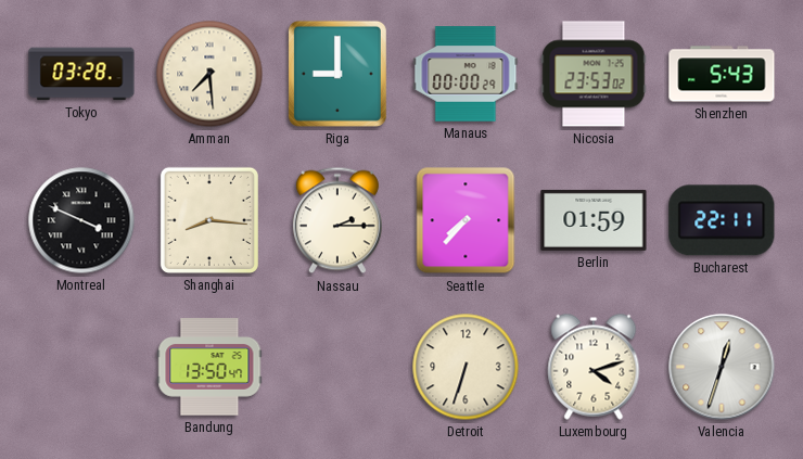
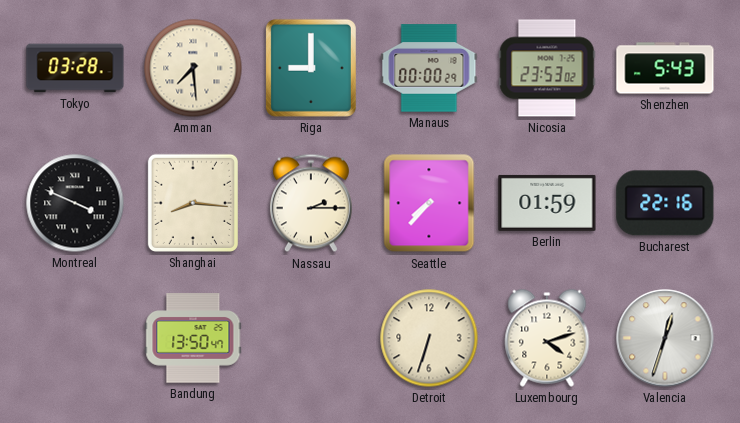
Bucharest: 22:11 -> 22:16
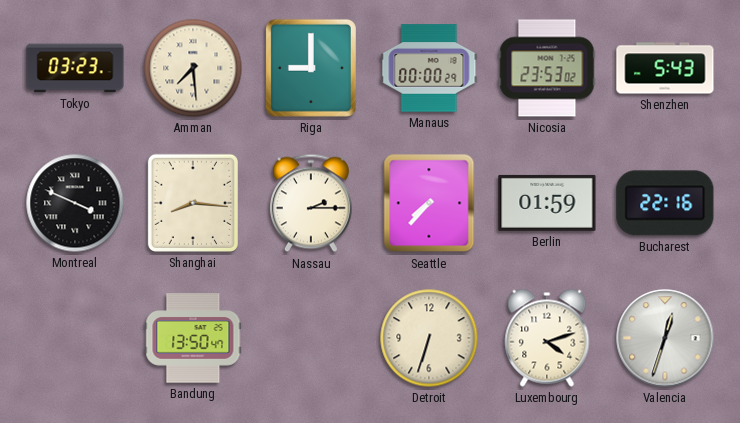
Tokyo: 03:28 -> 03:23
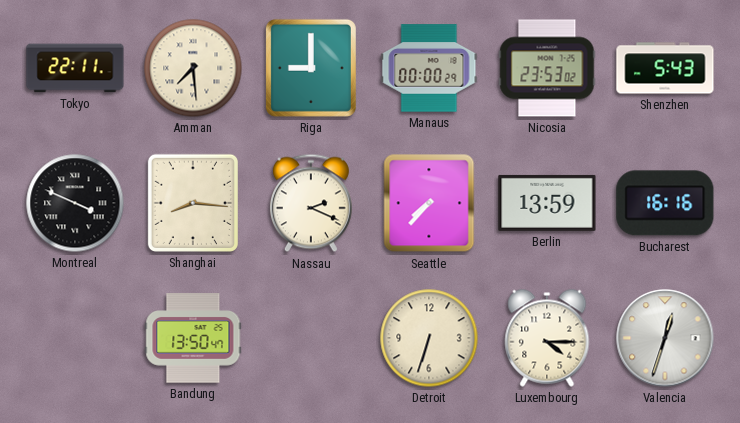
Tokyo: 03:23 -> 22:11
Nassau: 2:15 -> 2:19
Berlin: 01:59 -> 13:59
Bucharest: 22:16 -> 16:16
Luxembourg: 4:12 -> 4:15
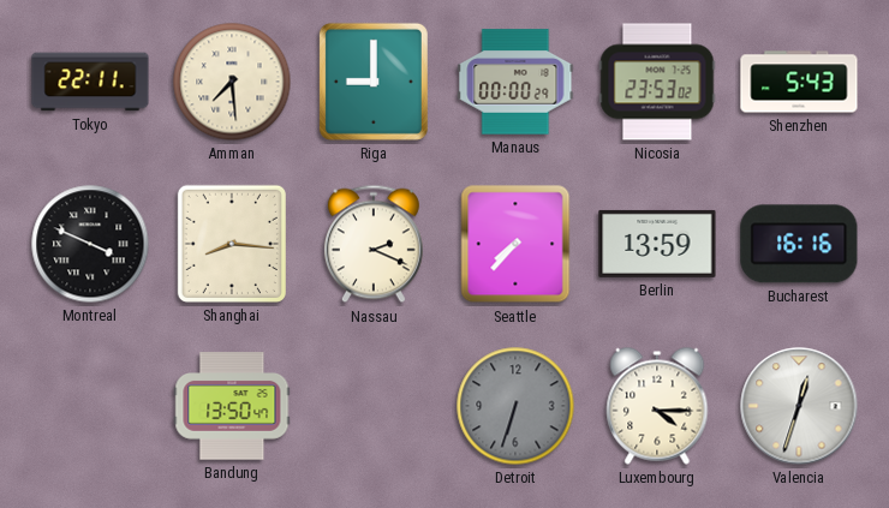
Detroit dial: cream -> grey
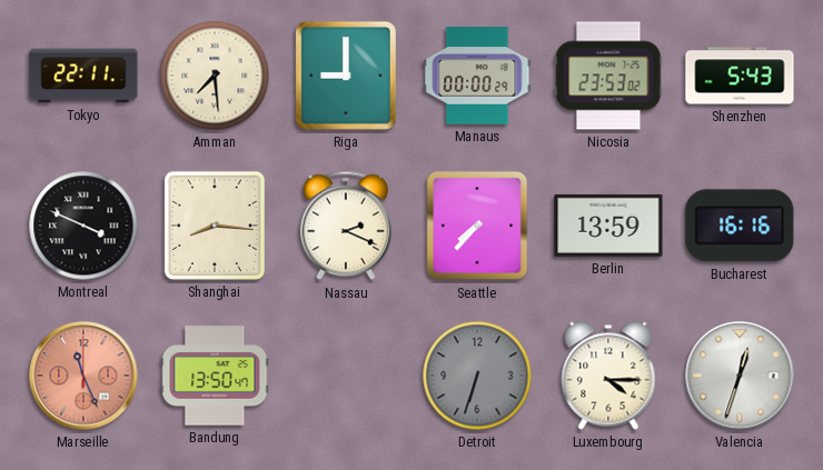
Marseille: none -> 11:26
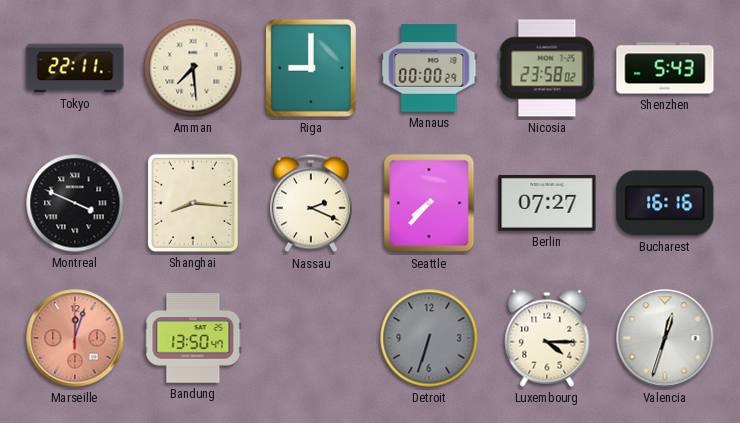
Nicosia: 23:53 -> 23:58
Berlin: 13:59 -> 07:27
Marseille: 11:26 -> 12:03
